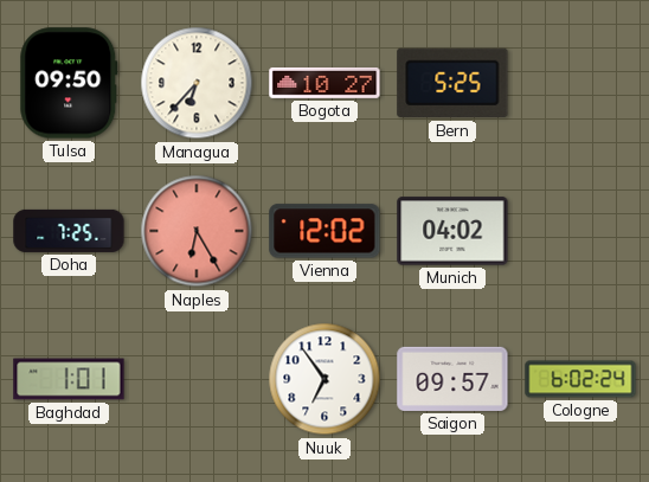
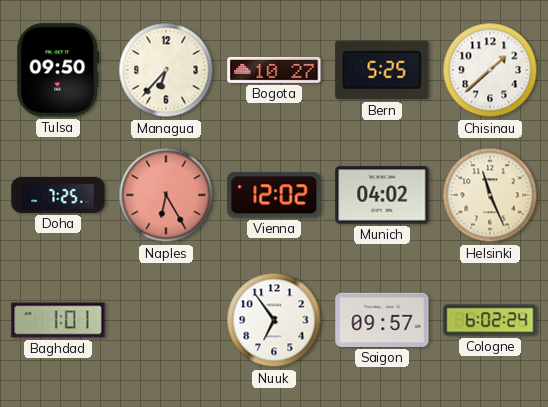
Chisinau: none -> 1:38
Helsinki: none -> 11:26
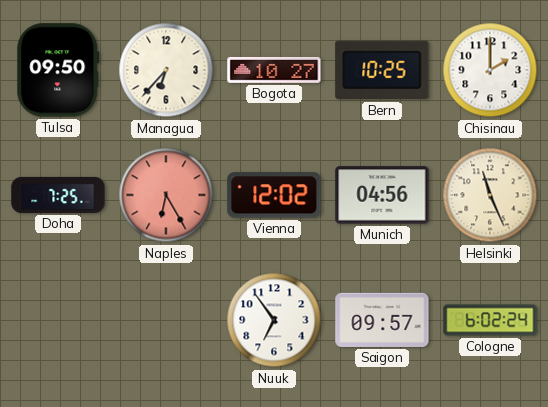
Bern: 5:25 -> 10:25
Chisinau: 1:38 -> 2:00
Munich: 04:02 -> 04:56
Baghdad: 1:01 -> none
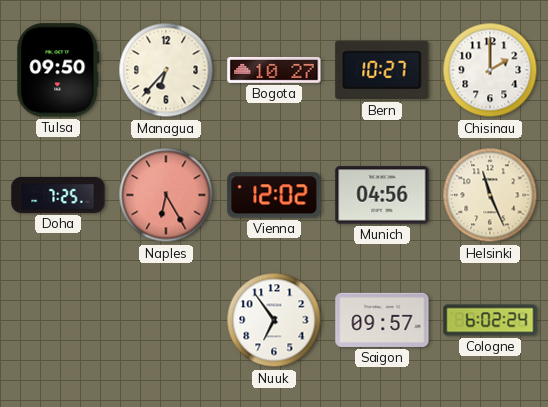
Bern: 10:25 -> 10:27
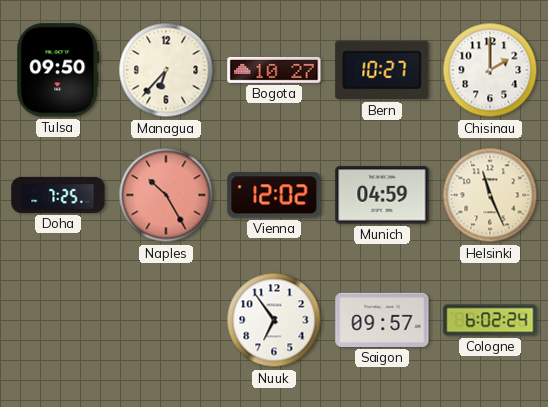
Naples: 6:25 -> 10:25
Munich: 04:56 -> 04:59
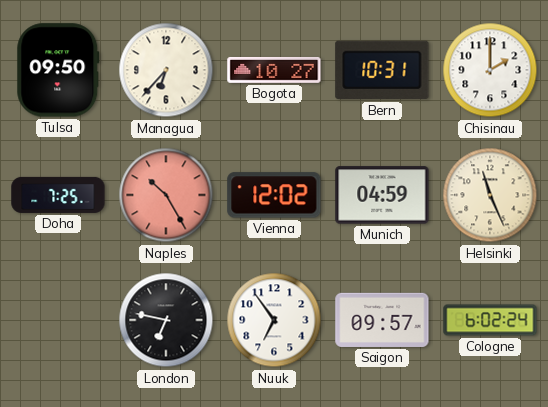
Bern: 10:27 -> 10:31
London: none -> 6:47
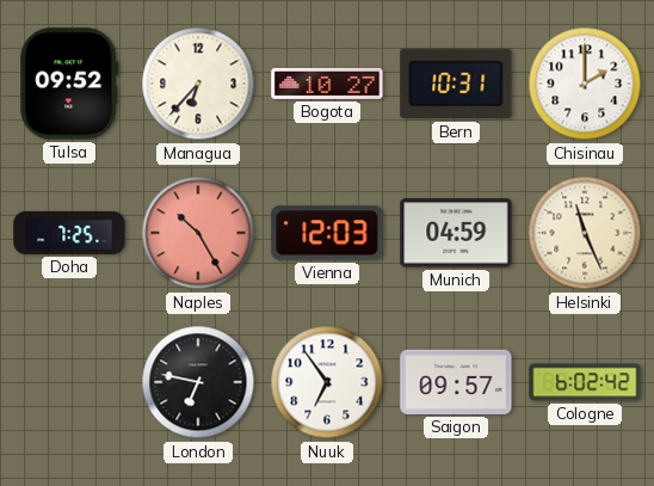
Tulsa: 09:50 -> 09:52
Vienna: 12:02 -> 12:03
Cologne: 6:02:24 -> 6:02:42
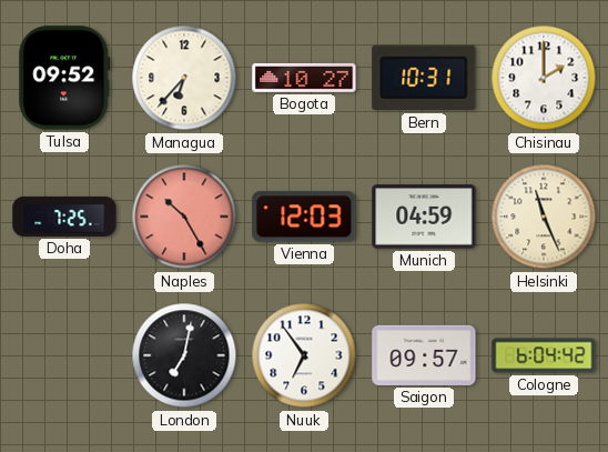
London: 6:47 -> 7:02
Cologne: 6:02 -> 6:04
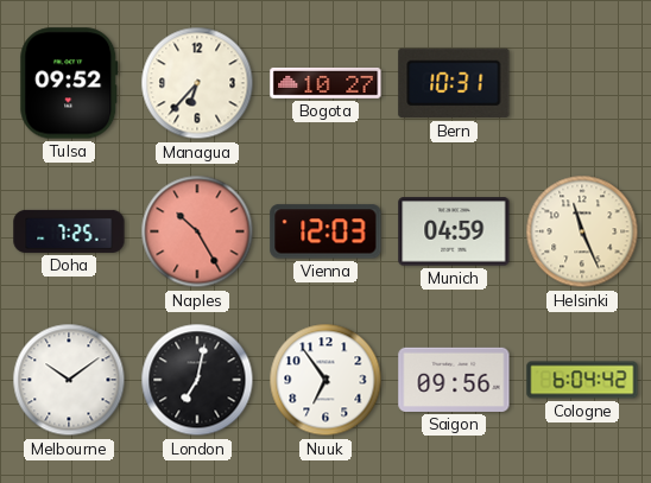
Chisinau: 2:00 -> none
Melbourne: none -> 10:09
Saigon: 09:57 -> 09:56
